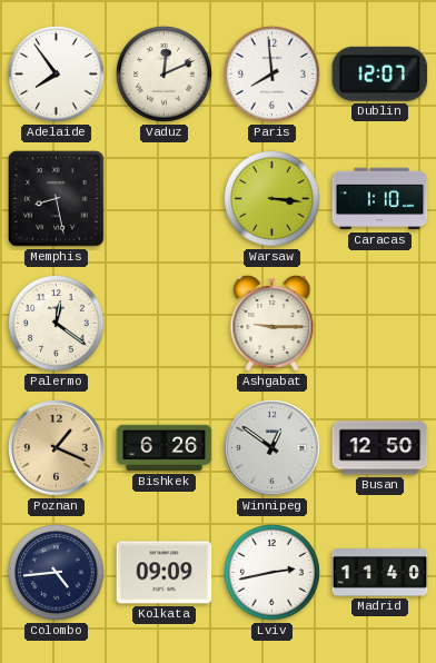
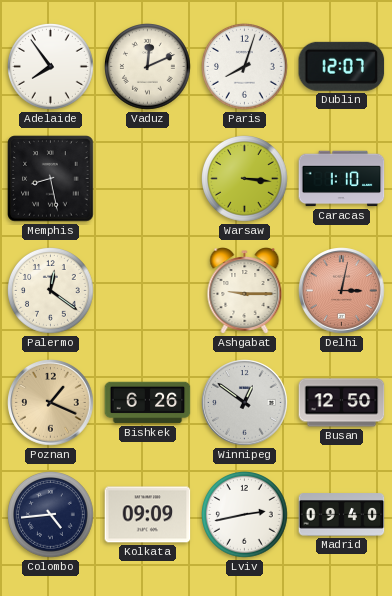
Paris: 7:59 -> 8:03
Delhi: none -> 3:02
Madrid: 11:40 -> 09:40
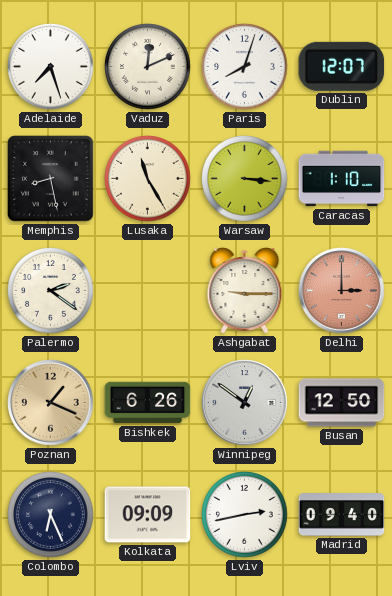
Adelaide: 7:54 -> 7:27
Lusaka: none -> 11:25
Palermo: 12:21 -> 2:21
Delhi: 3:02 -> 3:00
Colombo: 4:44 -> 6:26
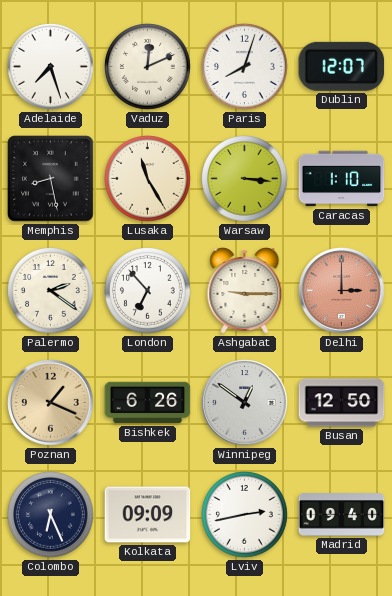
London: none -> 6:53
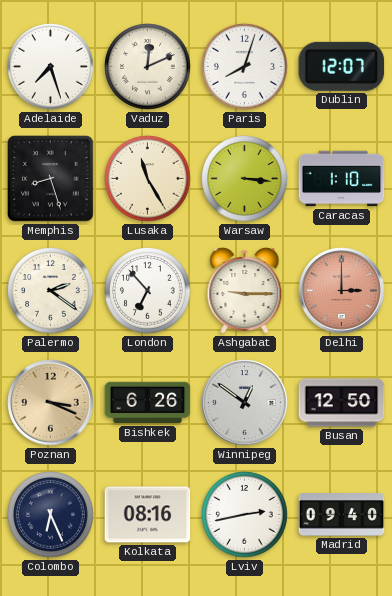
Memphis: 8:28 -> 8:27
Poznan: 1:19 -> 3:19
Kolkata: 09:09 -> 08:16
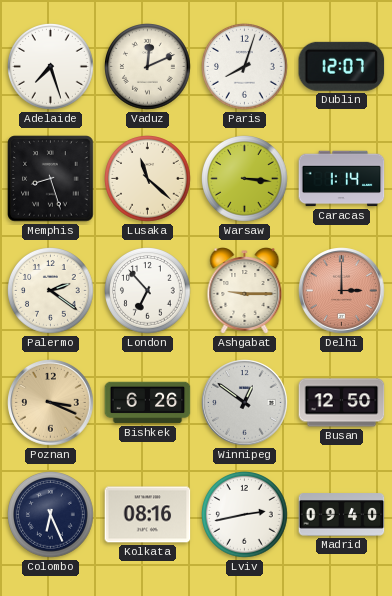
Lusaka: 11:25 -> 11:22
Caracas: 1:10 -> 1:14
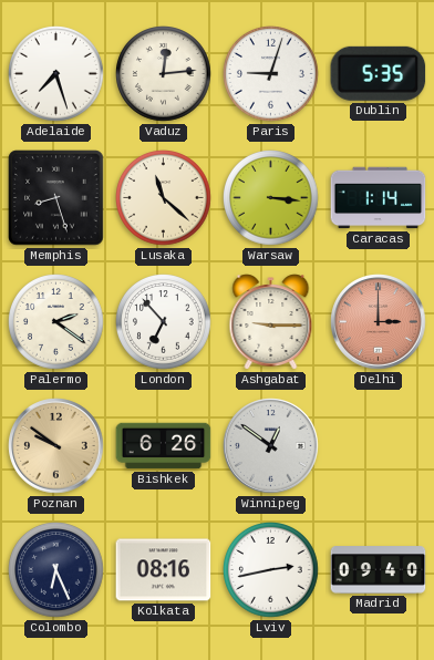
Vaduz: 12:11 -> 12:14
Paris: 8:03 -> 9:03
Dublin: 12:07 -> 5:35
Poznan: 3:19 -> 9:51
Busan: 12:50 -> none
